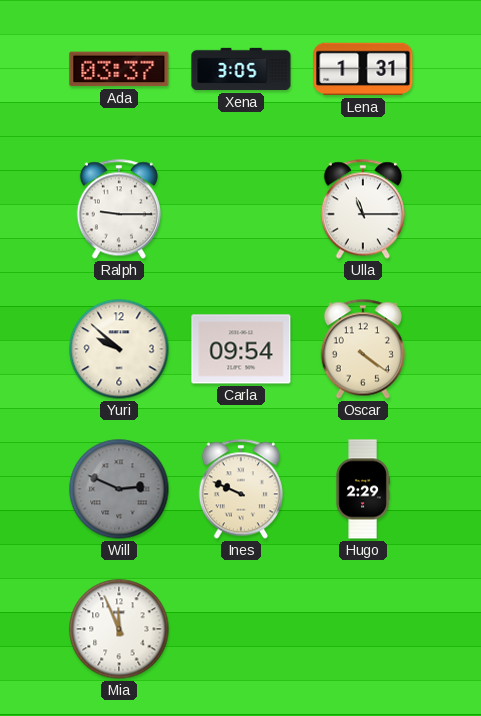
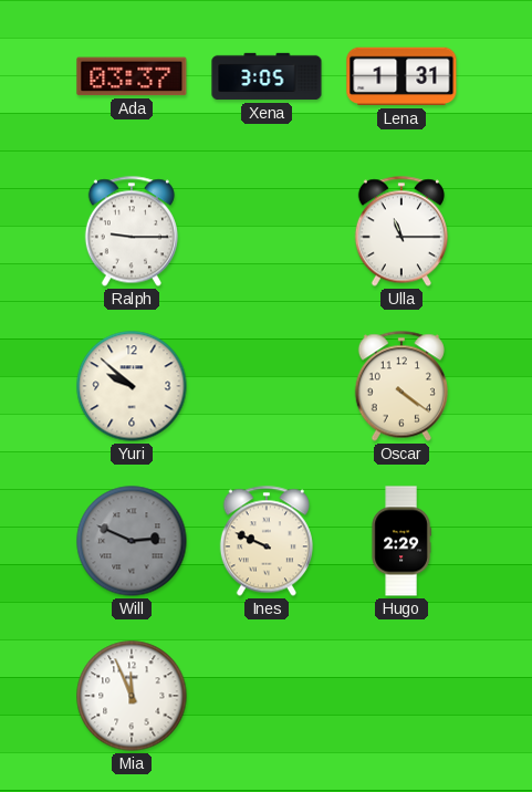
Carla: 09:54 -> none
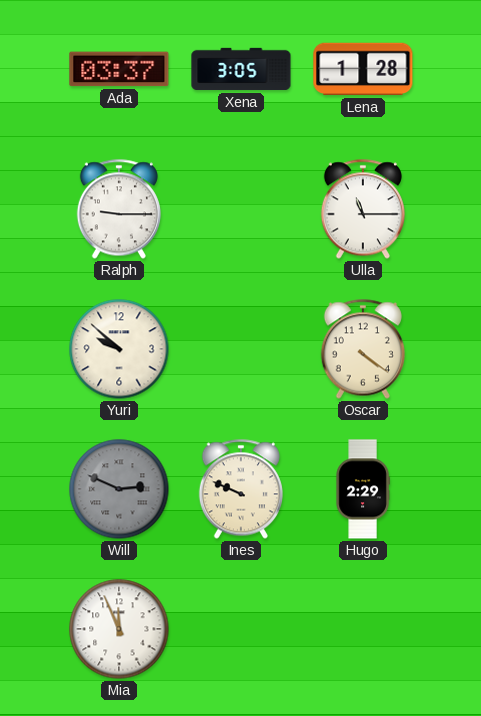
Lena: 1:31 -> 1:28
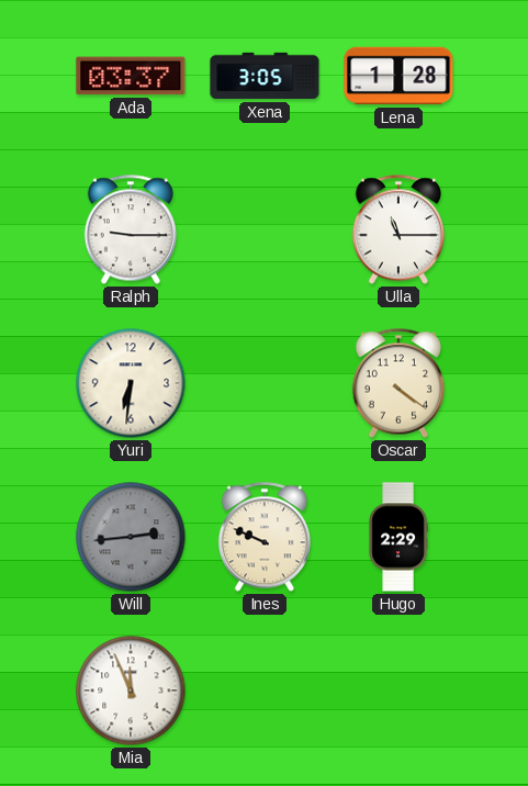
Yuri: 9:52 -> 6:31
Will: 2:49 -> 2:44
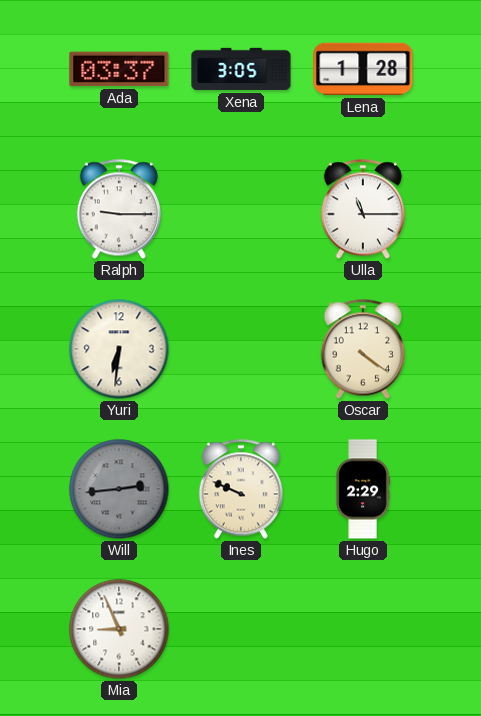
Mia: 11:56 -> 8:56
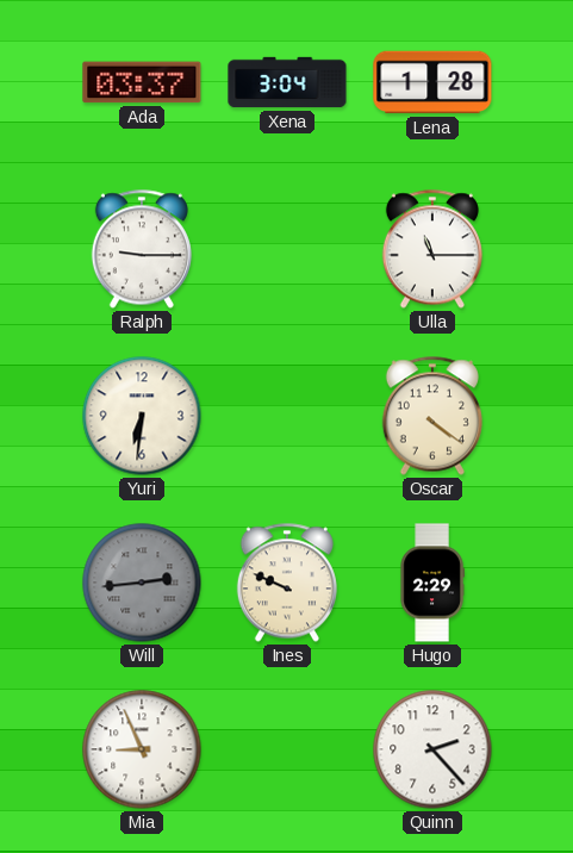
Xena: 3:05 -> 3:04
Quinn: none -> 2:23
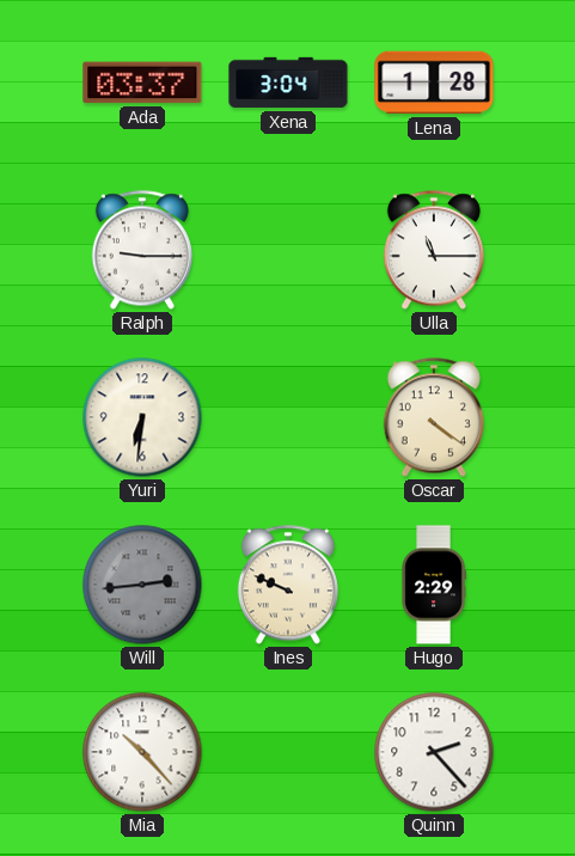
Mia: 8:56 -> 10:23
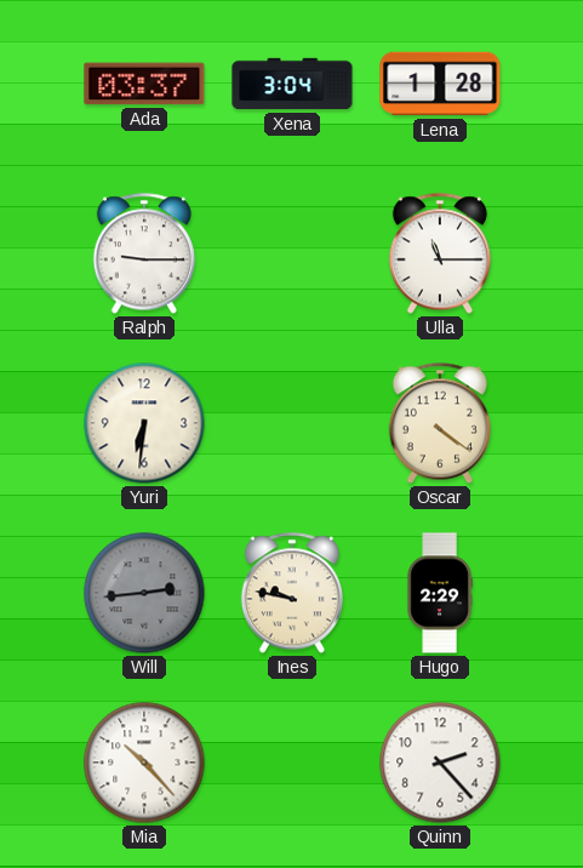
Ines: 9:49 -> 9:47
